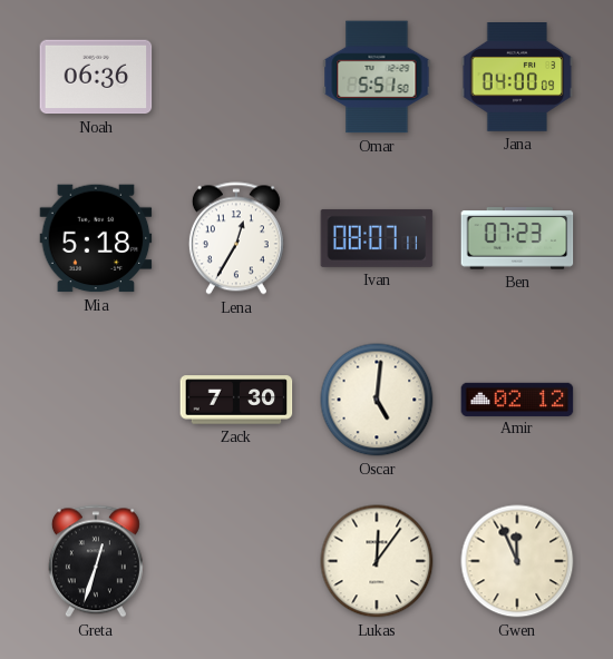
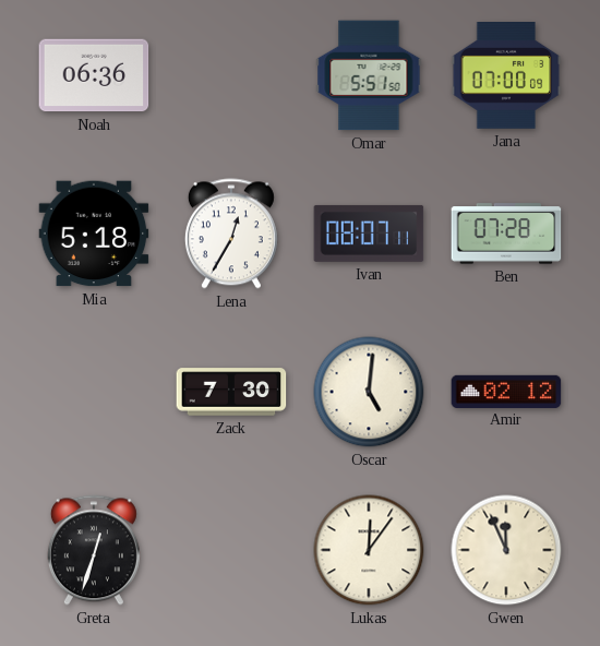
Jana: 04:00 -> 07:00
Ben: 07:23 -> 07:28
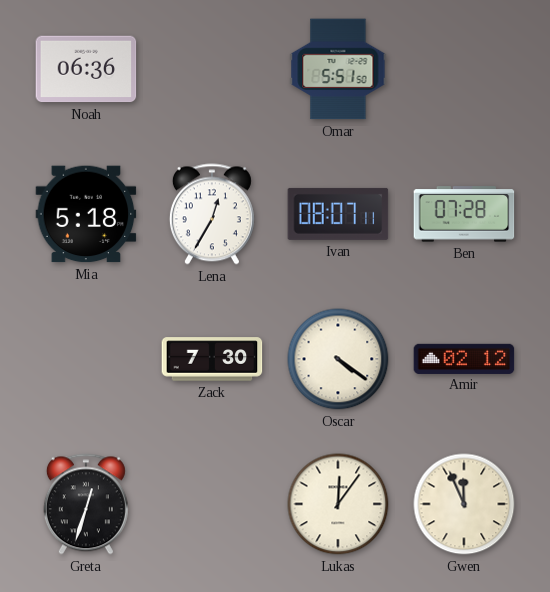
Jana: 07:00 -> none
Oscar: 5:01 -> 4:21
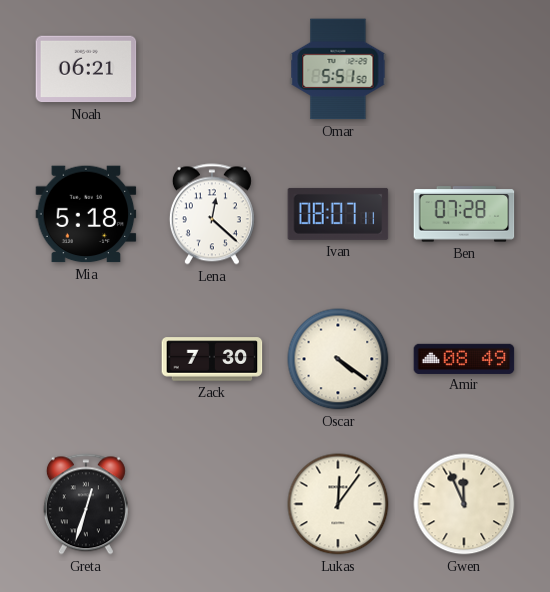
Noah: 06:36 -> 06:21
Lena: 12:35 -> 12:22
Amir: 02:12 -> 08:49
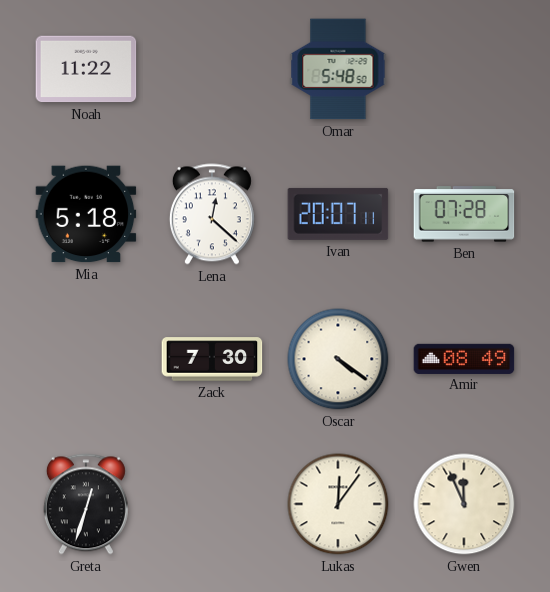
Noah: 06:21 -> 11:22
Omar: 5:51 -> 5:48
Ivan: 08:07 -> 20:07
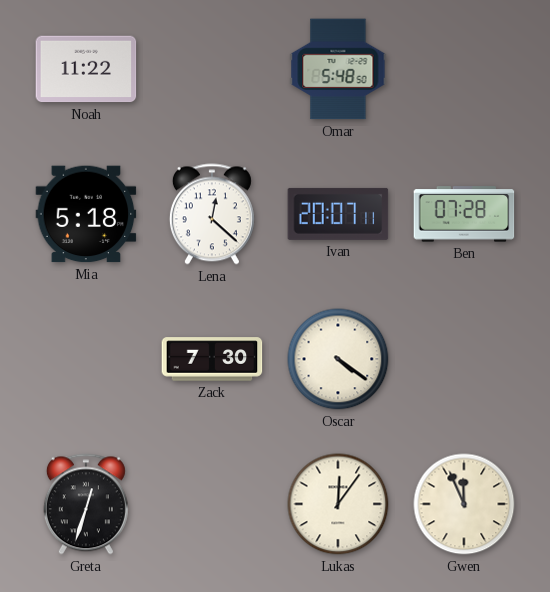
Amir: 08:49 -> none
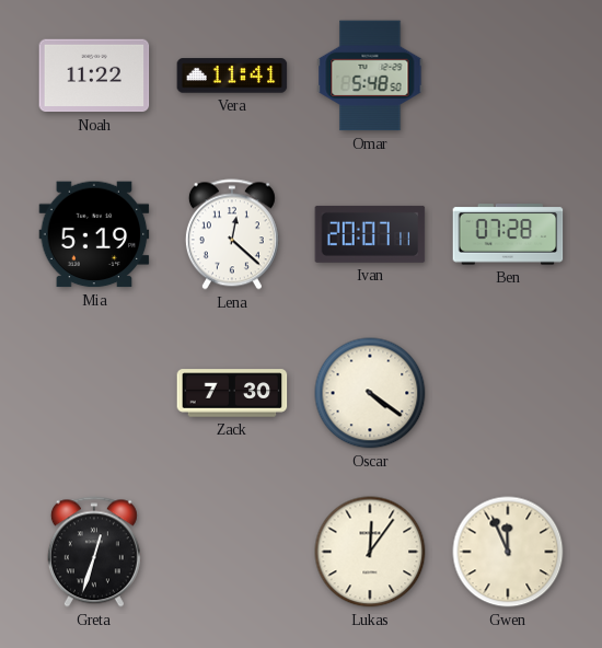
Vera: none -> 11:41
Mia: 5:18 -> 5:19
